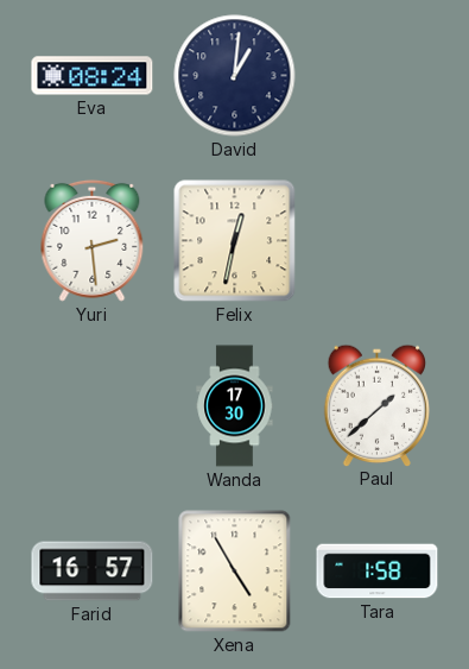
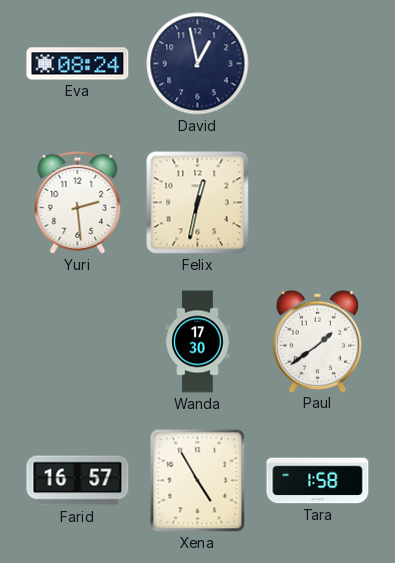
David: 1:01 -> 12:58
Paul: 1:38 -> 1:39
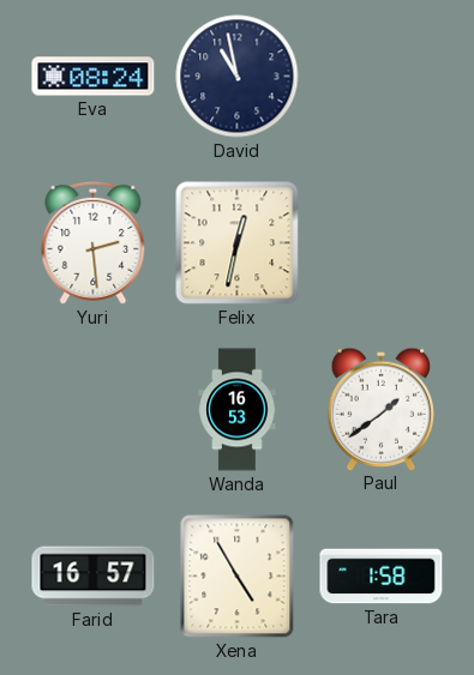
David: 12:58 -> 10:58
Wanda: 17:30 -> 16:53
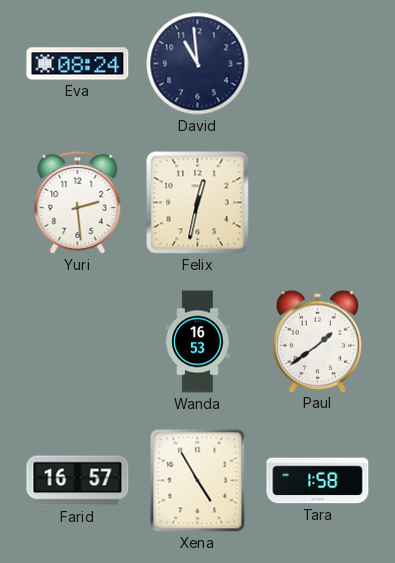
David: 10:58 -> 10:59
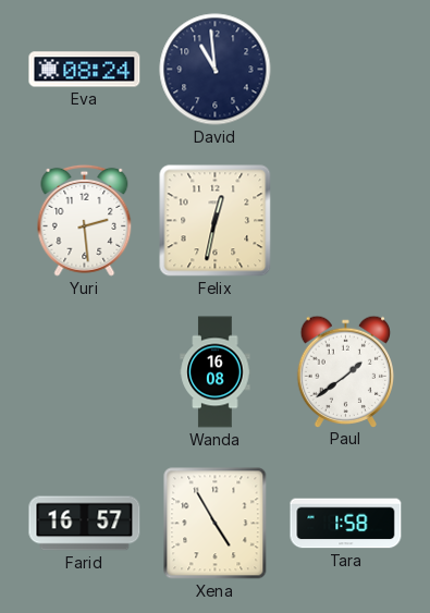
Wanda: 16:53 -> 16:08
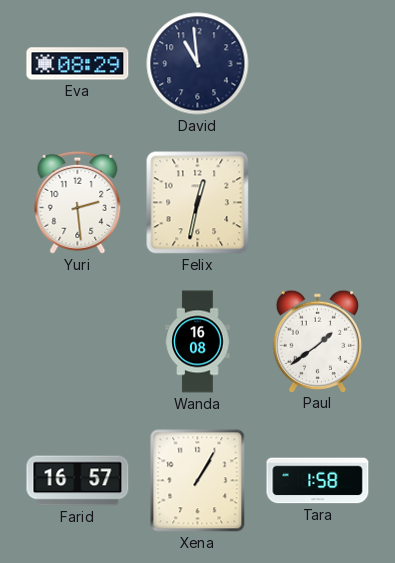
Eva: 08:24 -> 08:29
Xena: 4:55 -> 1:05
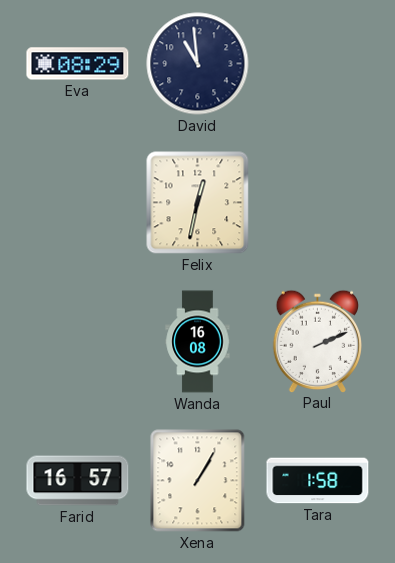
Yuri: 2:29 -> none
Paul: 1:39 -> 2:11
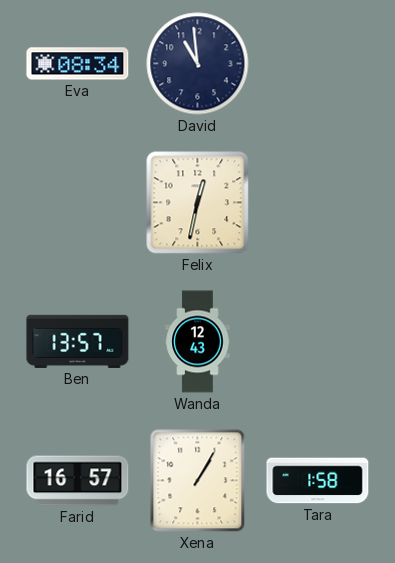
Eva: 08:29 -> 08:34
Ben: none -> 13:57
Wanda: 16:08 -> 12:43
Paul: 2:11 -> none
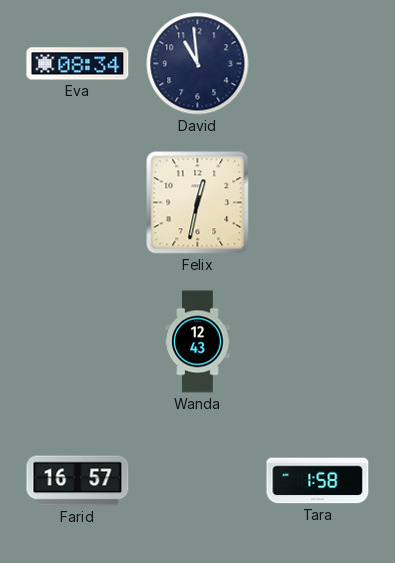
Ben: 13:57 -> none
Xena: 1:05 -> none
